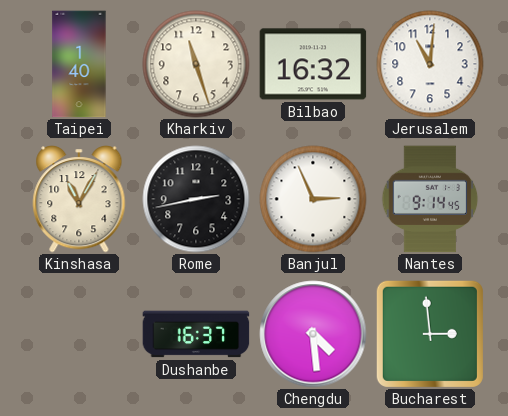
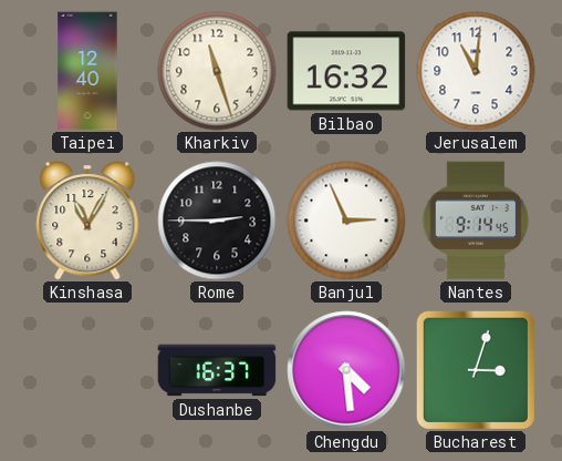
Taipei: 1:40 -> 12:40
Rome: 2:43 -> 2:45
Bucharest: 2:59 -> 3:03
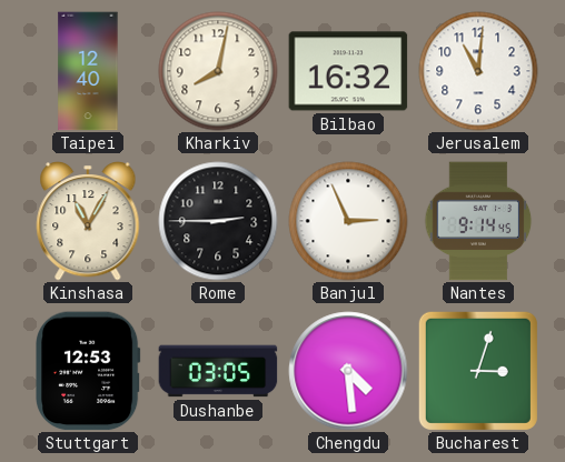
Kharkiv: 11:27 -> 8:02
Stuttgart: none -> 12:53
Dushanbe: 16:37 -> 03:05
